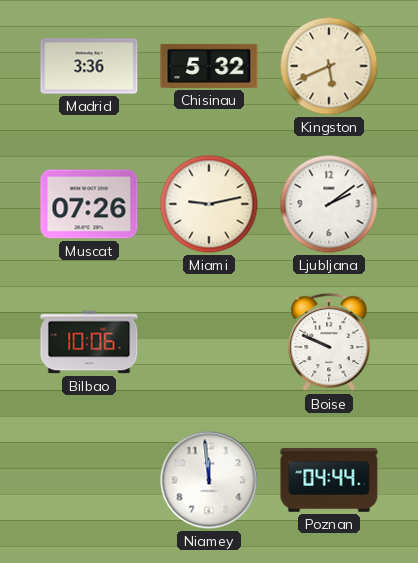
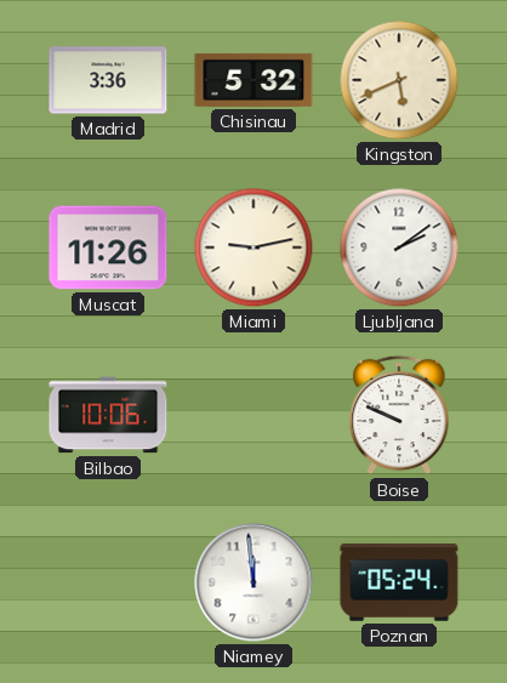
Muscat: 07:26 -> 11:26
Poznan: 04:44 -> 05:24
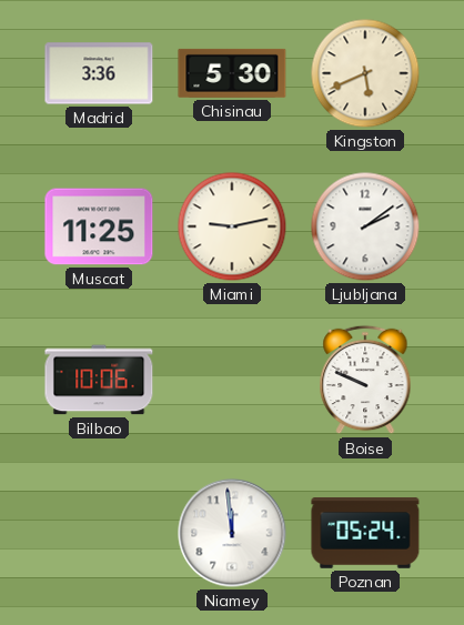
Chisinau: 5:32 -> 5:30
Muscat: 11:26 -> 11:25
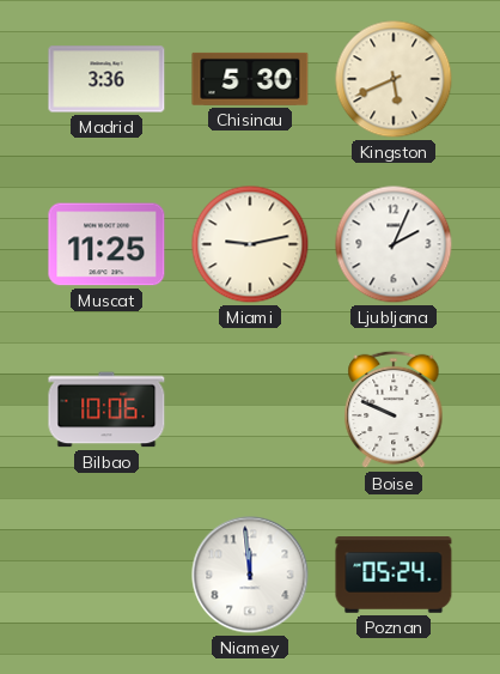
Ljubljana: 2:09 -> 2:04
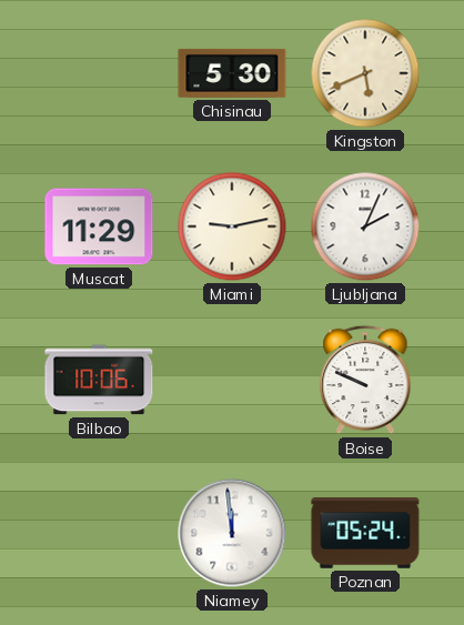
Madrid: 3:36 -> none
Muscat: 11:25 -> 11:29
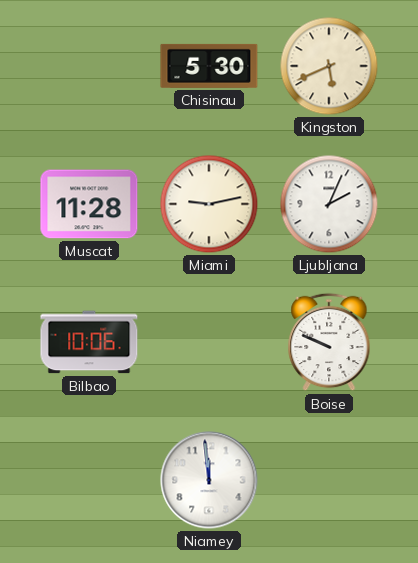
Muscat: 11:29 -> 11:28
Poznan: 05:24 -> none
